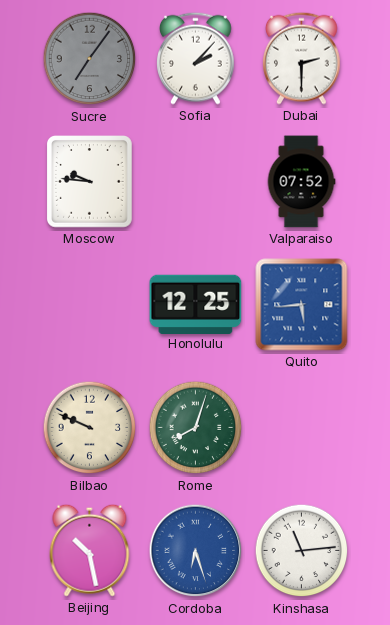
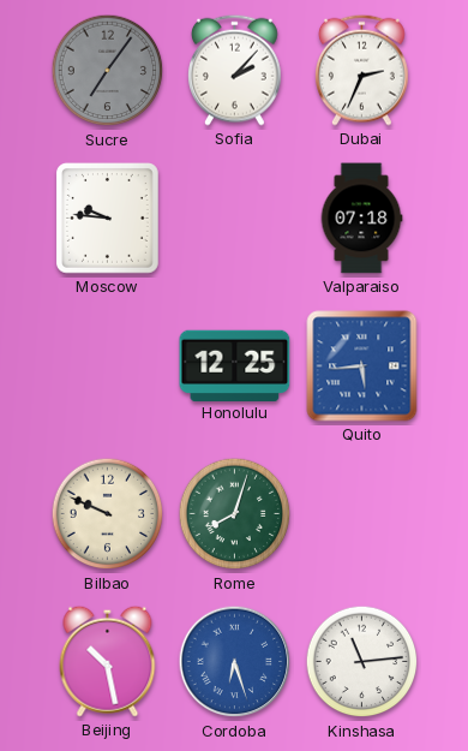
Dubai: 2:30 -> 2:34
Valparaiso: 07:52 -> 07:18
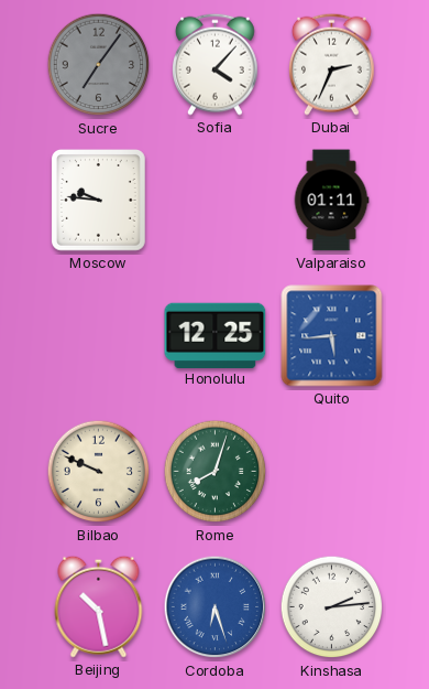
Sofia: 2:07 -> 4:07
Valparaiso: 07:18 -> 01:11
Kinshasa: 11:14 -> 2:14
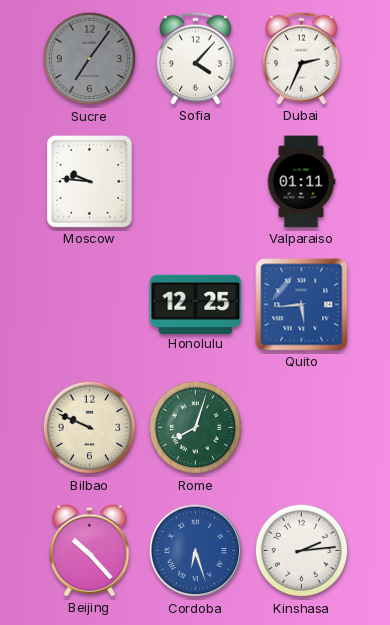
Beijing: 10:28 -> 10:23
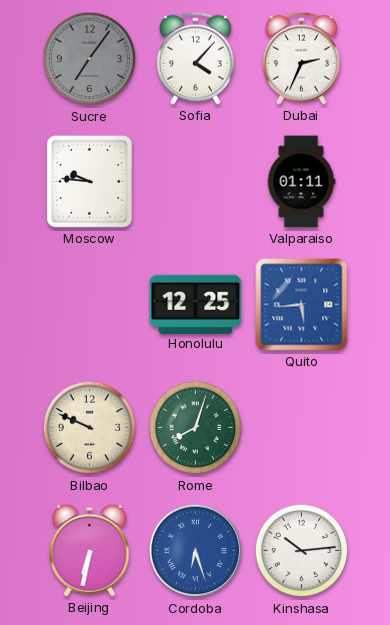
Beijing: 10:23 -> 6:32
Kinshasa: 2:14 -> 10:14
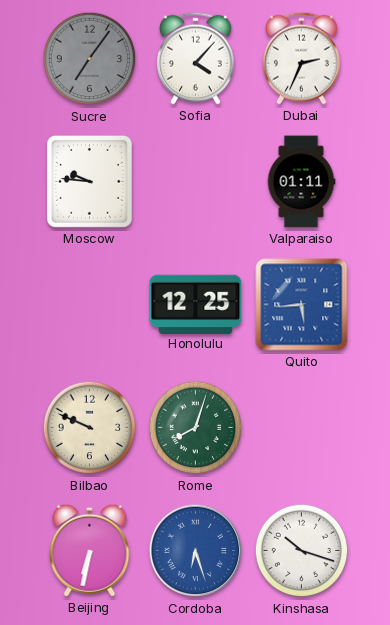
Kinshasa: 10:14 -> 10:18
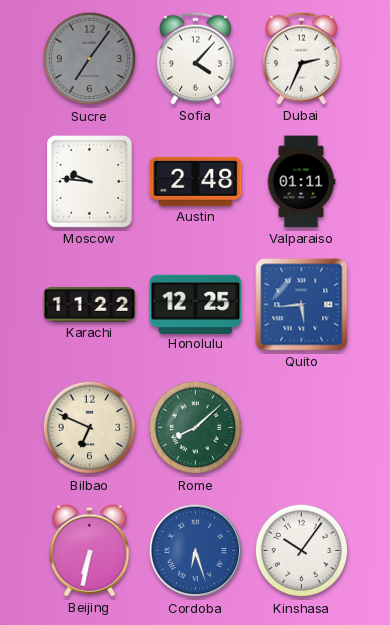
Austin: none -> 2:48
Karachi: none -> 11:22
Bilbao: 9:49 -> 6:49
Rome: 8:03 -> 8:08
Kinshasa: 10:18 -> 10:06
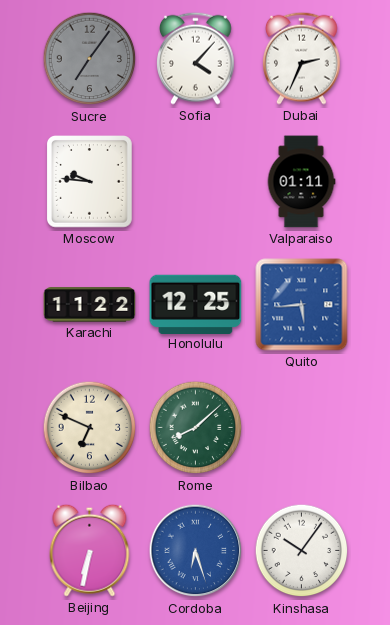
Austin: 2:48 -> none
